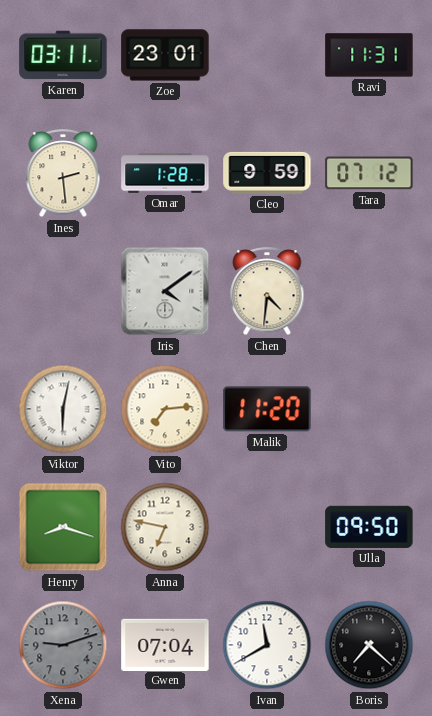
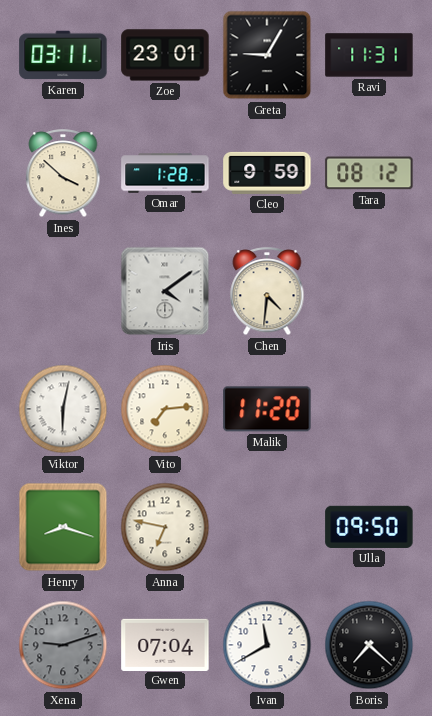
Greta: none -> 9:05
Ines: 2:29 -> 3:52
Tara: 07:12 -> 08:12
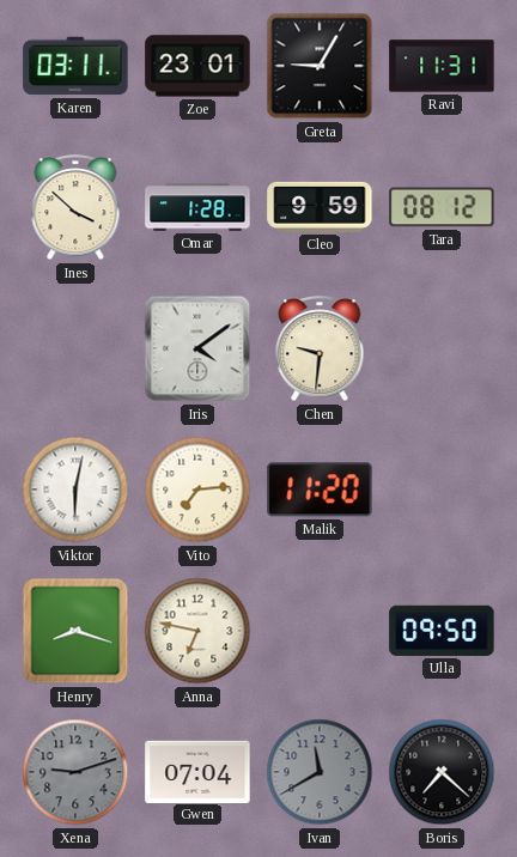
Chen: 4:31 -> 9:31
Ivan dial: white -> grey
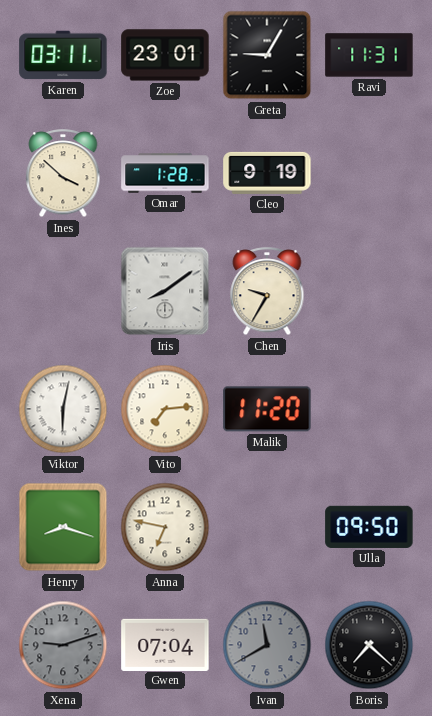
Cleo: 9:59 -> 9:19
Tara: 08:12 -> none
Iris: 4:09 -> 8:09
Chen: 9:31 -> 9:35
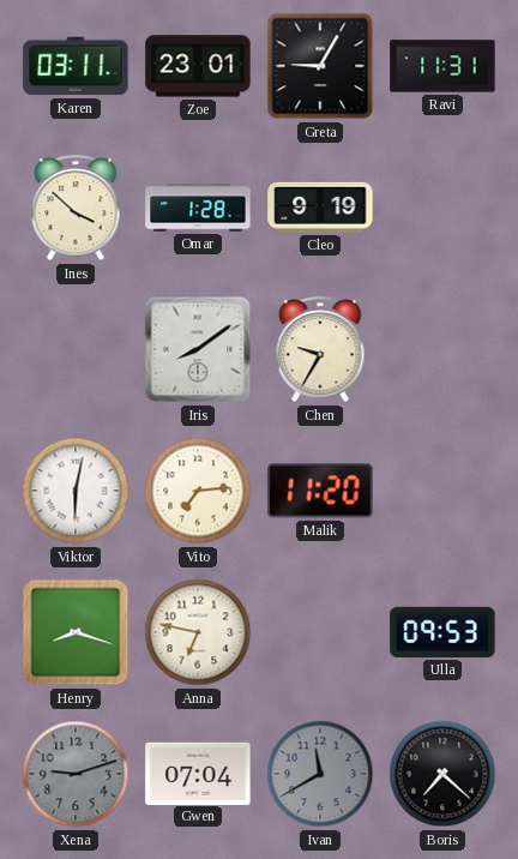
Ulla: 09:50 -> 09:53
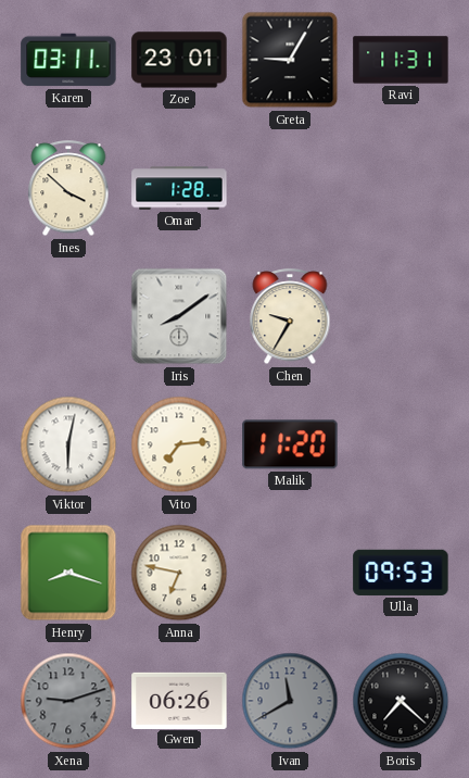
Cleo: 9:19 -> none
Gwen: 07:04 -> 06:26
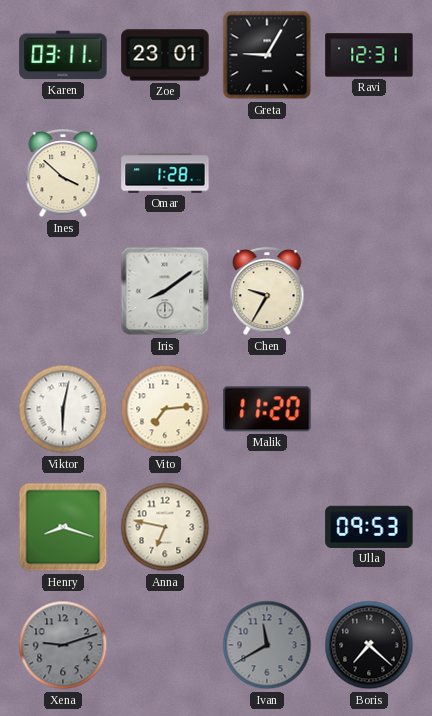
Ravi: 11:31 -> 12:31
Gwen: 06:26 -> none
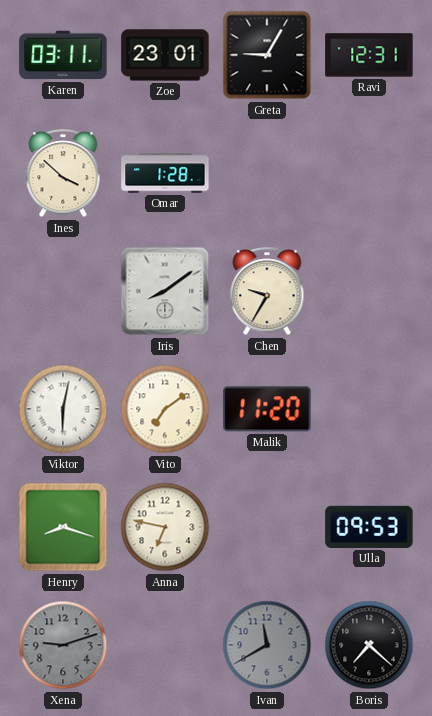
Vito: 7:14 -> 7:09
